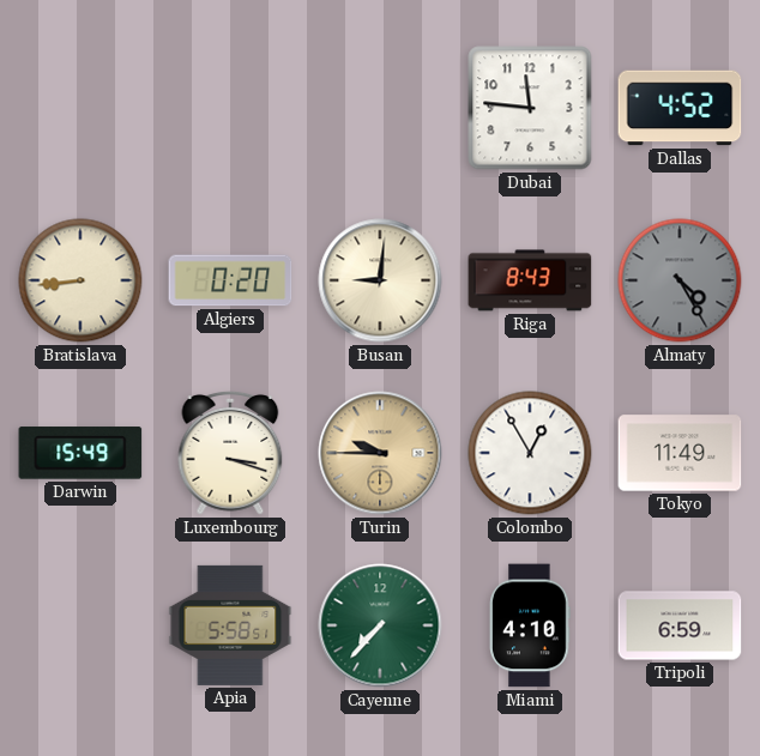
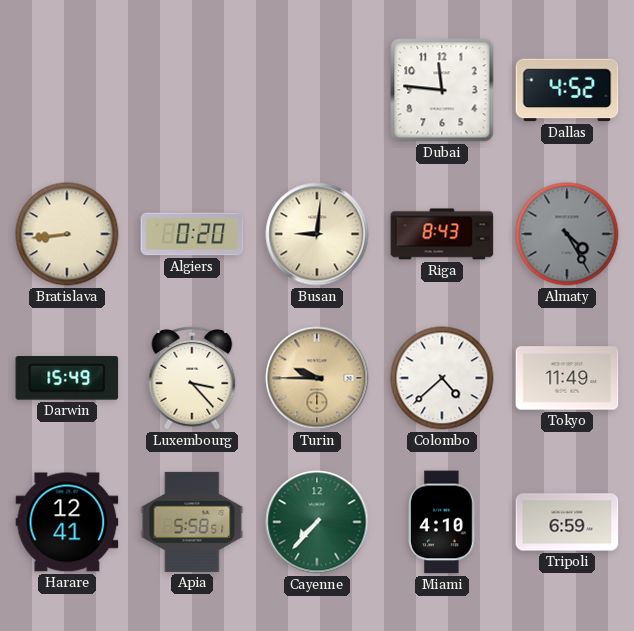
Luxembourg: 3:18 -> 3:23
Colombo: 12:55 -> 4:38
Harare: none -> 12:41
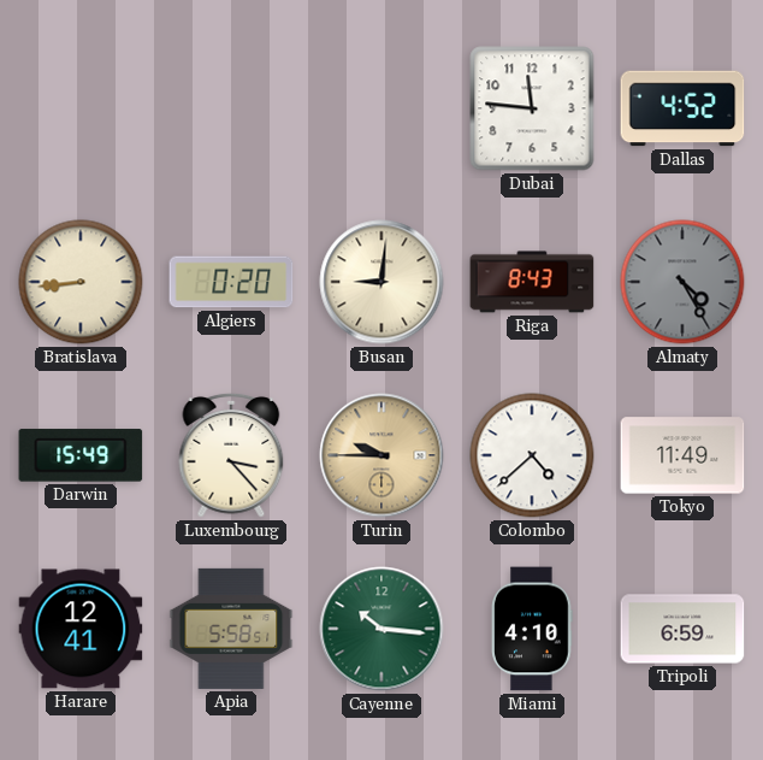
Cayenne: 7:37 -> 10:16
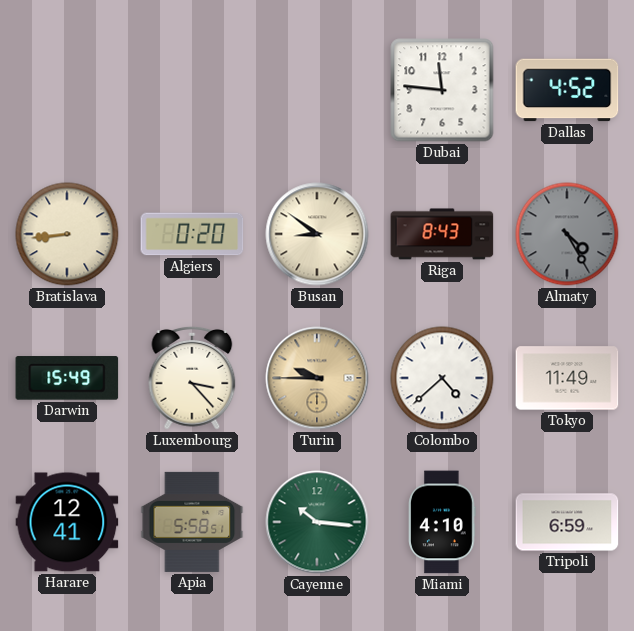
Busan: 9:01 -> 8:51
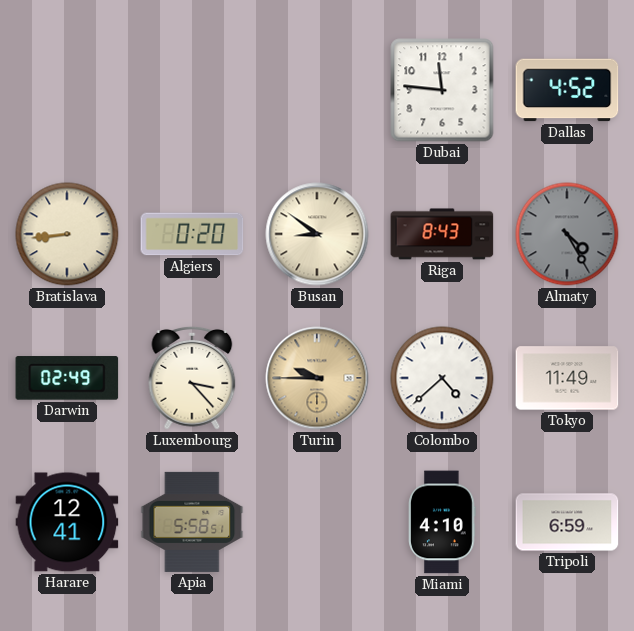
Darwin: 15:49 -> 02:49
Cayenne: 10:16 -> none
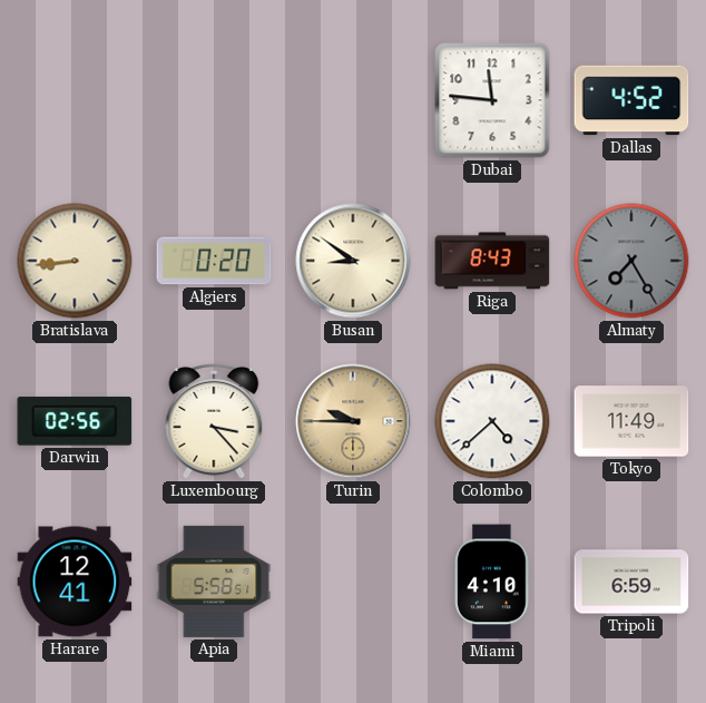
Almaty: 4:25 -> 7:25
Darwin: 02:49 -> 02:56
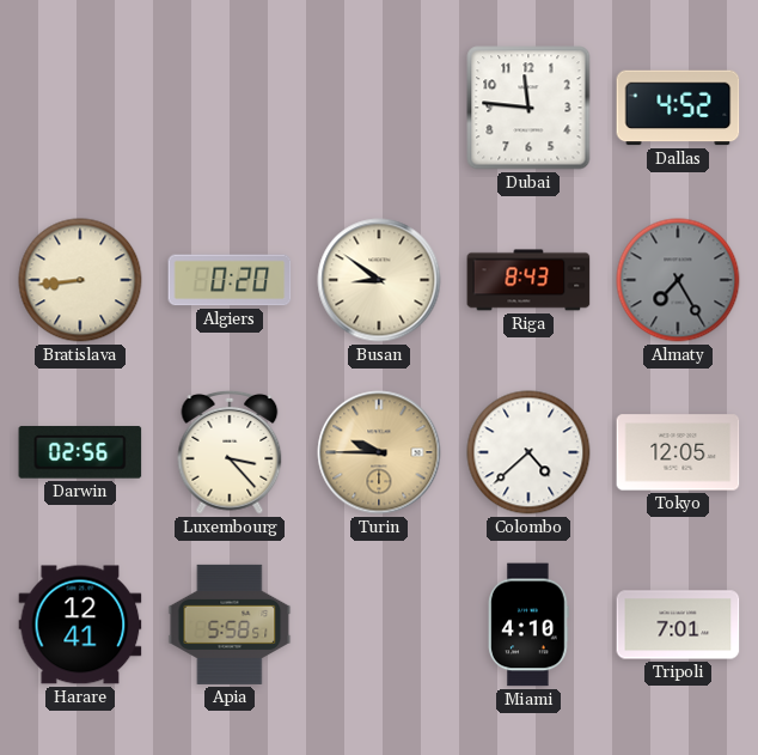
Tokyo: 11:49 -> 12:05
Tripoli: 6:59 -> 7:01
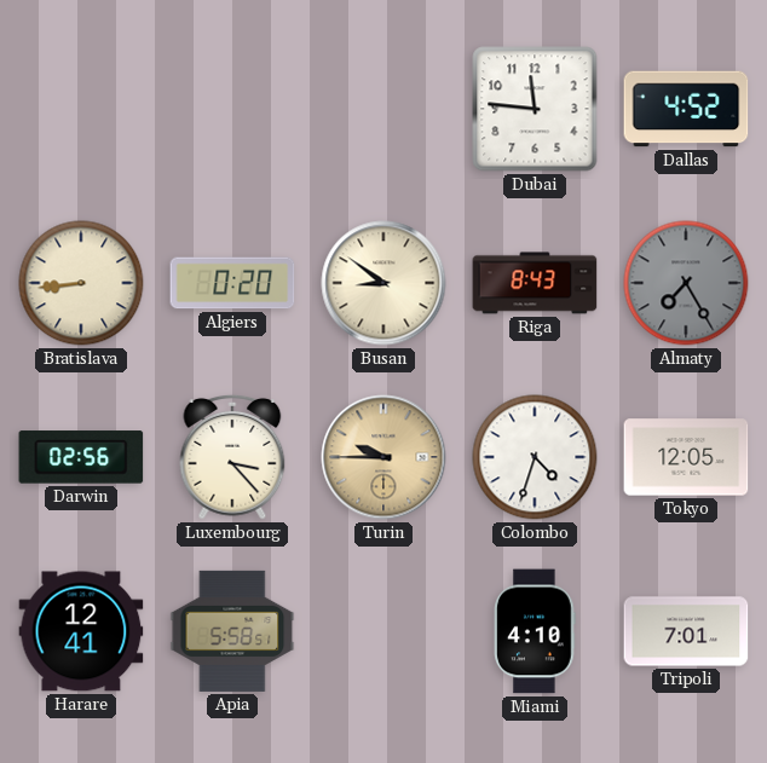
Colombo: 4:38 -> 4:33
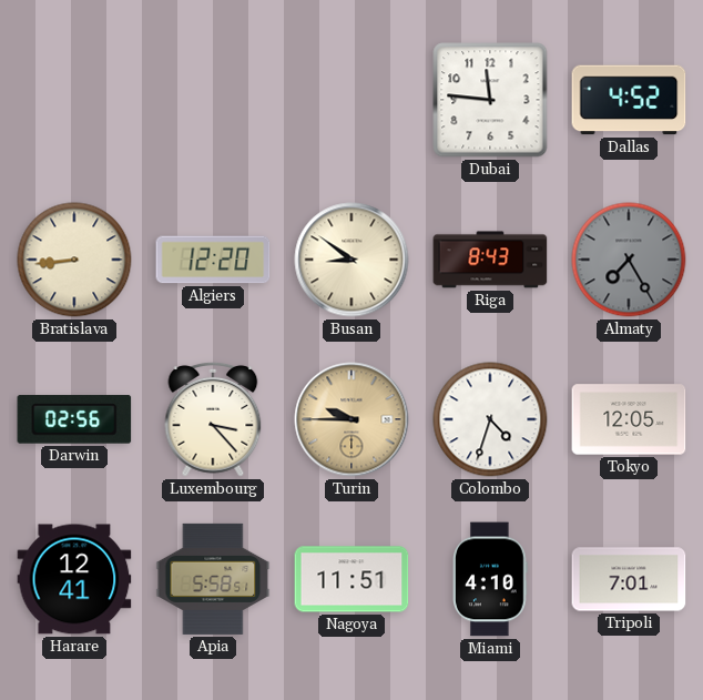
Algiers: 0:20 -> 12:20
Nagoya: none -> 11:51
